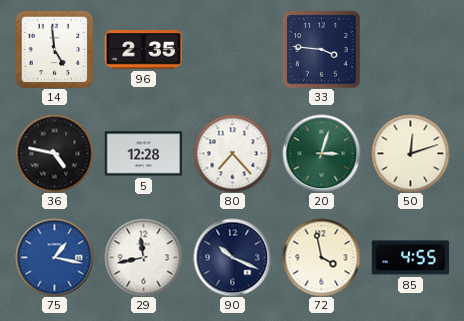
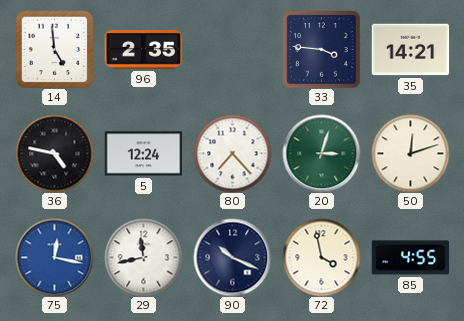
35: none -> 14:21
5: 12:28 -> 12:24
75: 1:17 -> 12:17
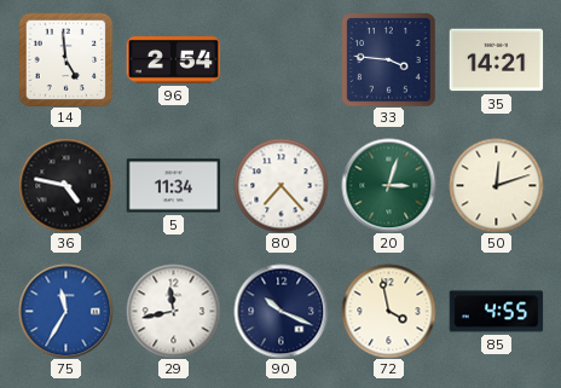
96: 2:35 -> 2:54
5: 12:24 -> 11:34
75: 12:17 -> 11:35
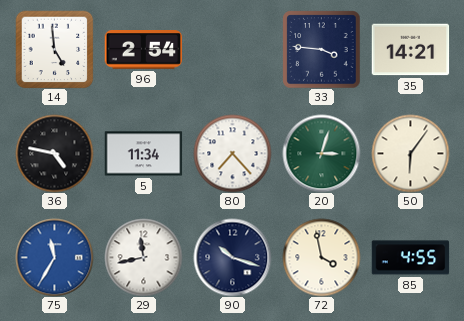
50: 12:12 -> 6:06
90: 10:19 -> 10:18
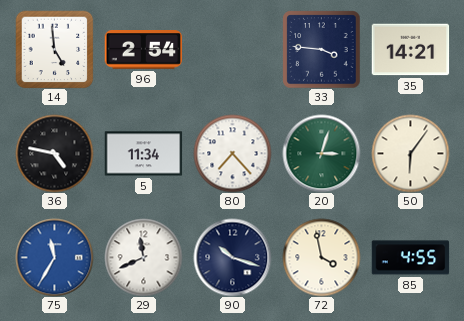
29: 11:43 -> 11:41
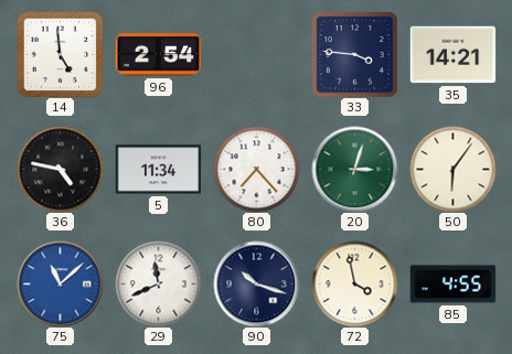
75: 11:35 -> 11:08
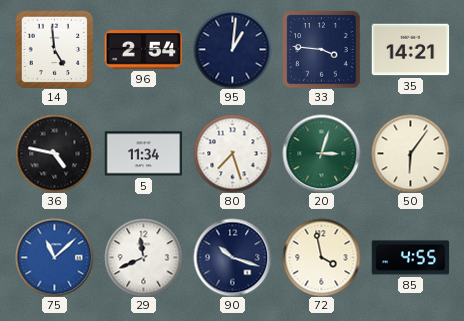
95: none -> 1:01
80: 7:23 -> 7:27
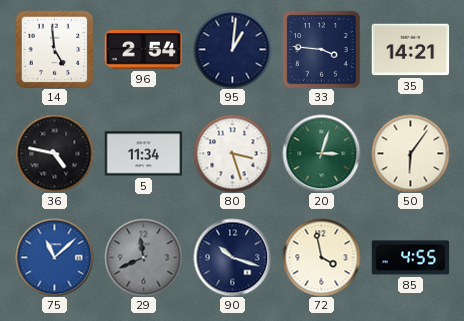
80: 7:27 -> 3:27
29 dial: white -> grey
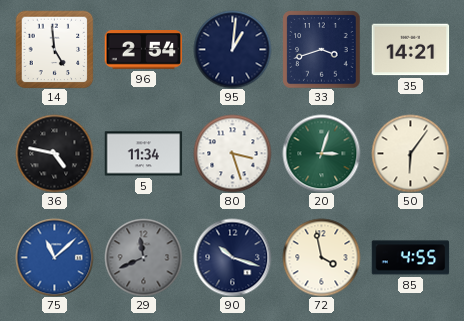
33: 3:46 -> 3:42
